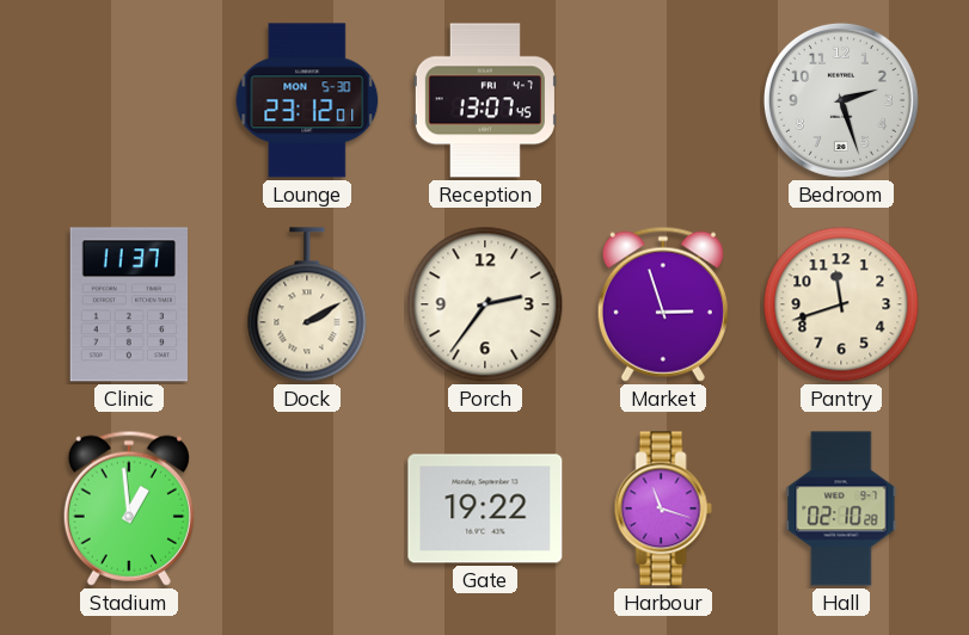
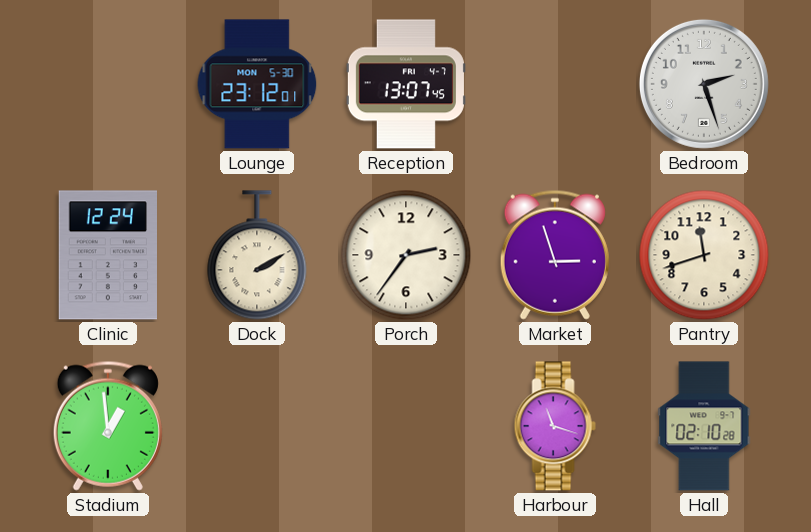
Clinic: 11:37 -> 12:24
Gate: 19:22 -> none
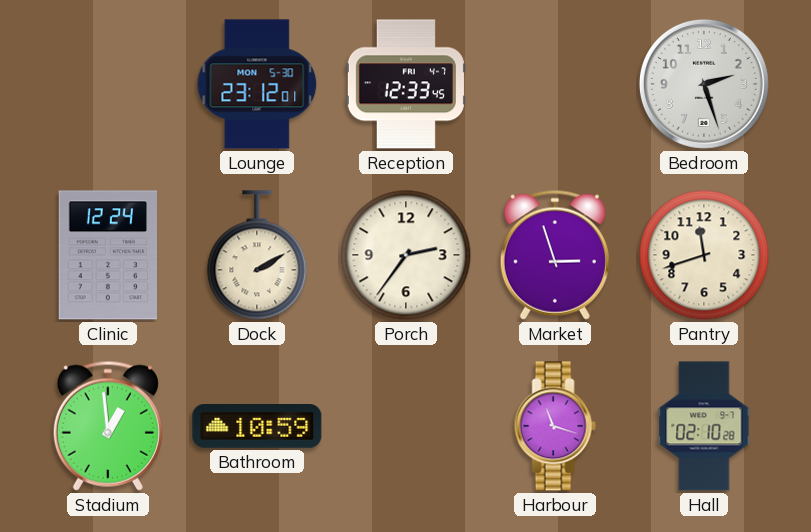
Reception: 13:07 -> 12:33
Bathroom: none -> 10:59
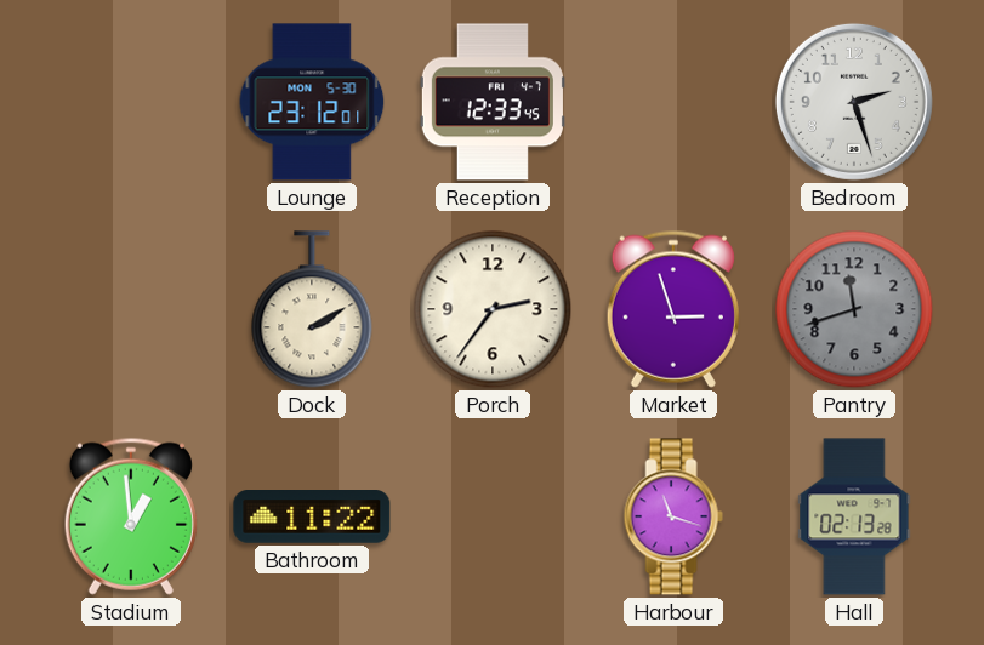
Clinic: 12:24 -> none
Pantry dial: cream -> grey
Bathroom: 10:59 -> 11:22
Hall: 02:10 -> 02:13
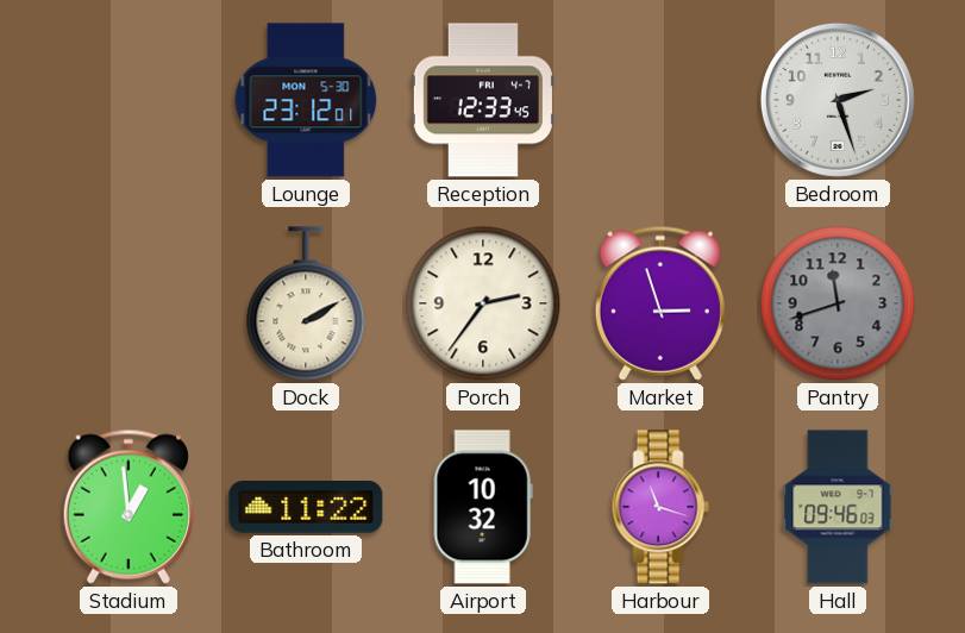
Airport: none -> 10:32
Hall: 02:13 -> 09:46
